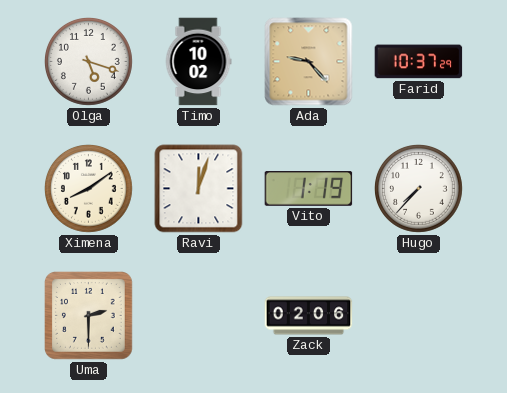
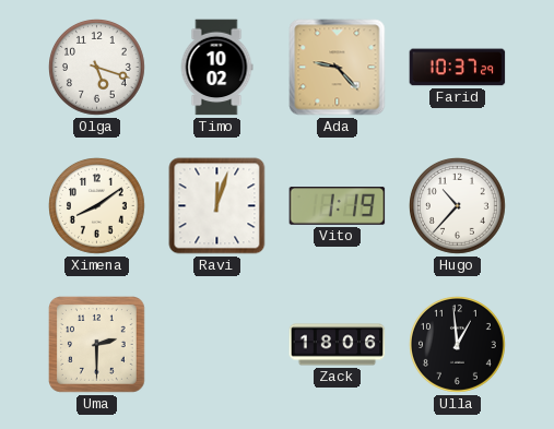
Hugo: 7:37 -> 10:37
Zack: 02:06 -> 18:06
Ulla: none -> 12:59
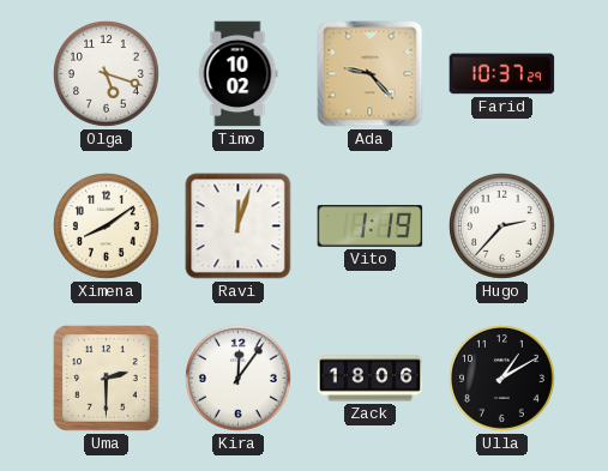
Hugo: 10:37 -> 2:37
Kira: none -> 12:06
Ulla: 12:59 -> 1:10
